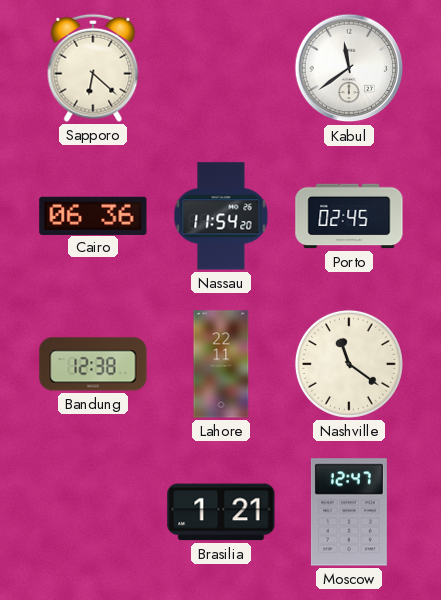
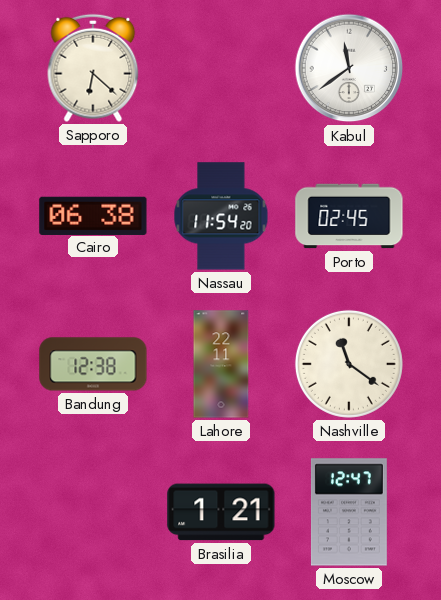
Cairo: 06:36 -> 06:38
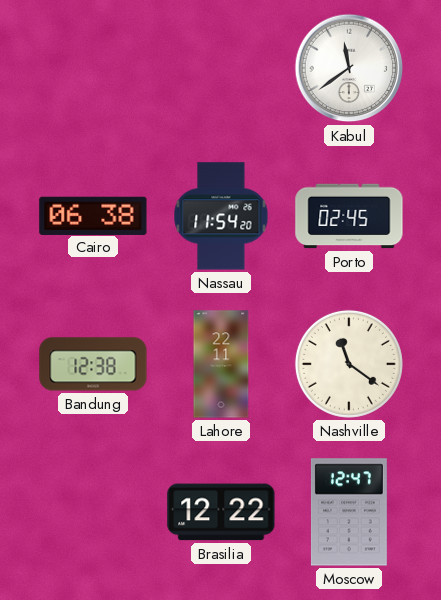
Sapporo: 6:22 -> none
Brasilia: 1:21 -> 12:22
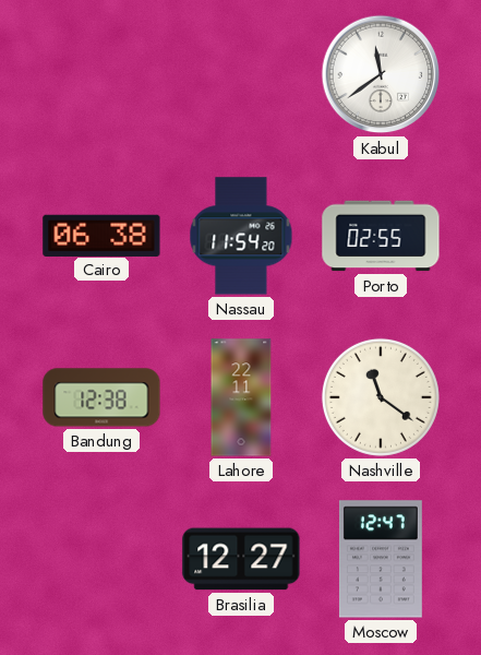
Porto: 02:45 -> 02:55
Brasilia: 12:22 -> 12:27
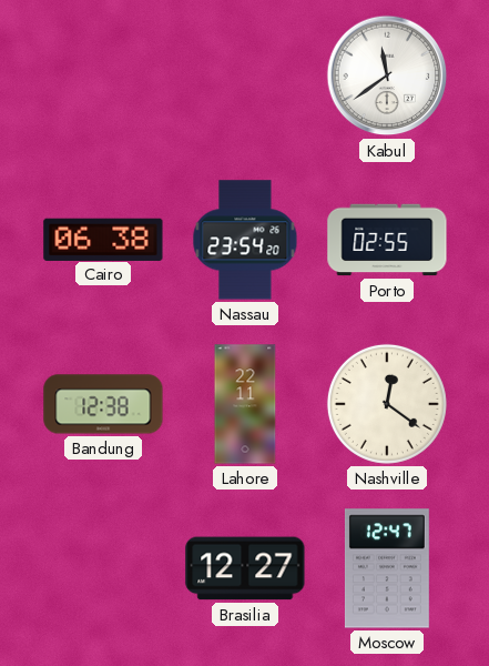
Nassau: 11:54 -> 23:54
Nashville: 11:21 -> 12:21
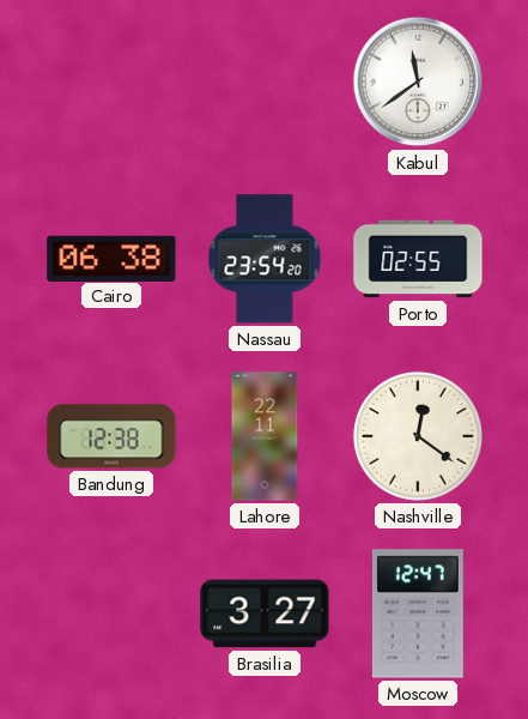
Brasilia: 12:27 -> 3:27
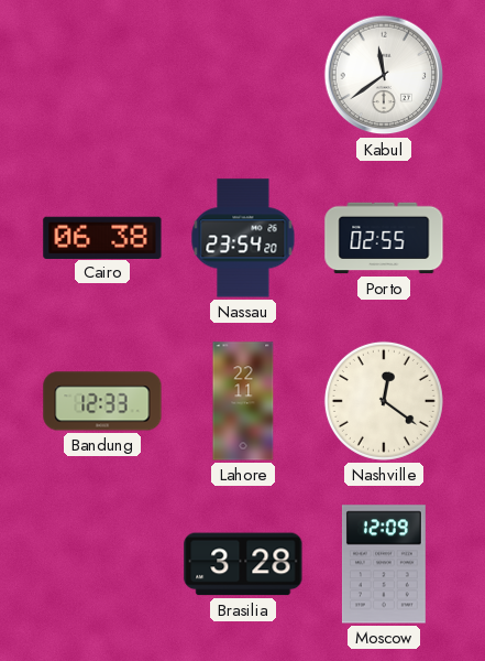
Bandung: 12:38 -> 12:33
Brasilia: 3:27 -> 3:28
Moscow: 12:47 -> 12:09
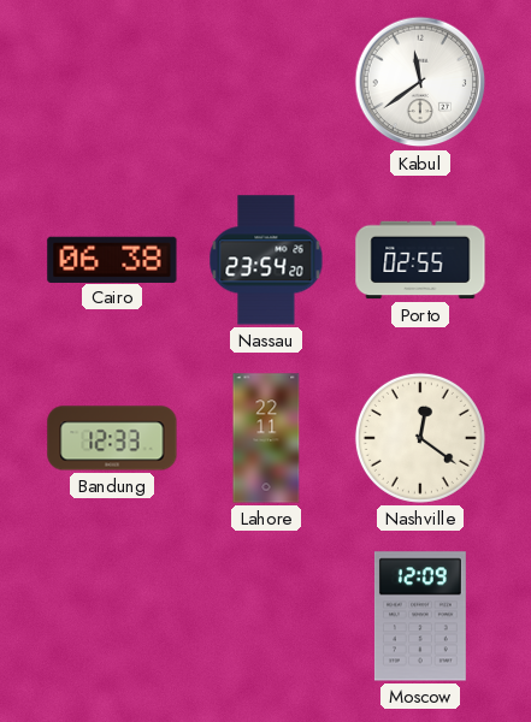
Brasilia: 3:28 -> none
